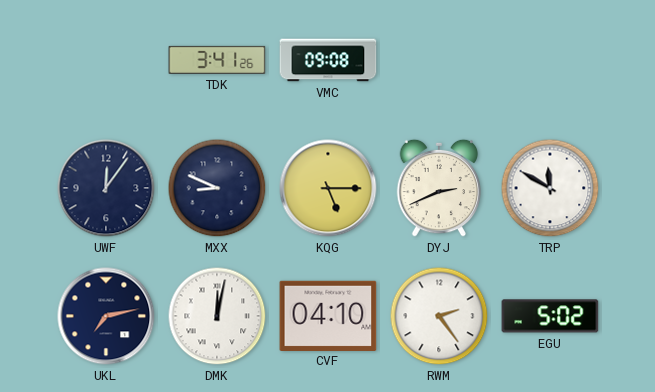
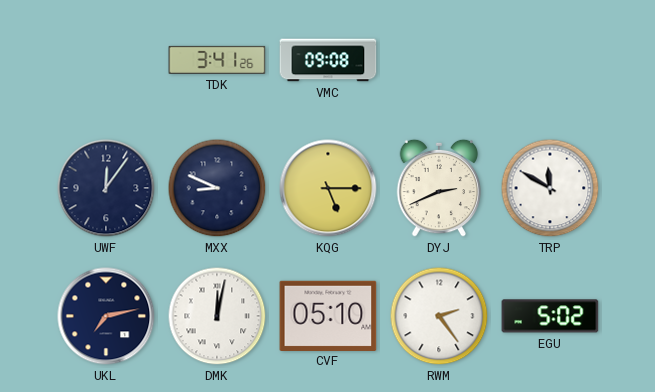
CVF: 04:10 -> 05:10
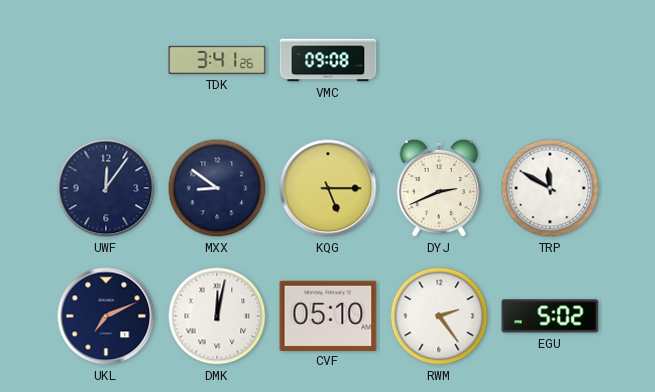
MXX: 8:49 -> 8:51
UKL: 7:13 -> 7:11
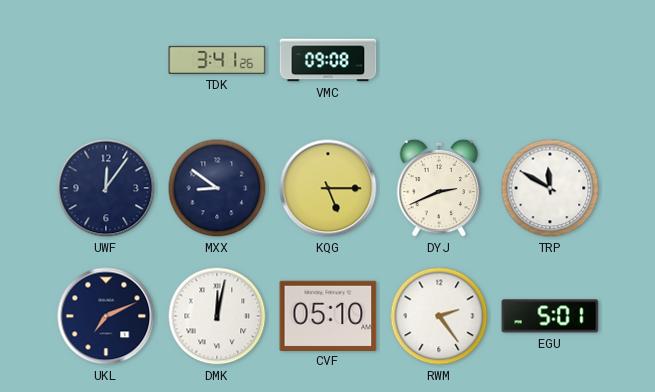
EGU: 5:02 -> 5:01
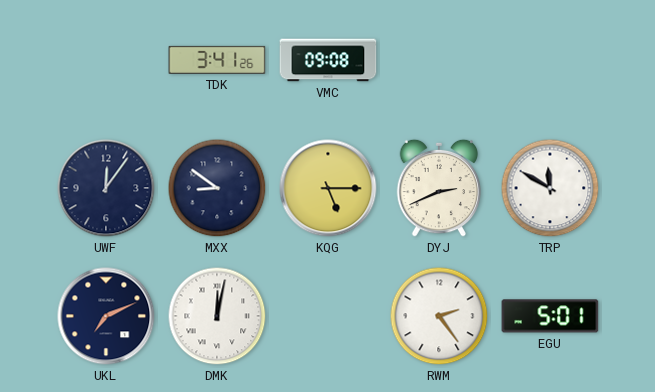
CVF: 05:10 -> none
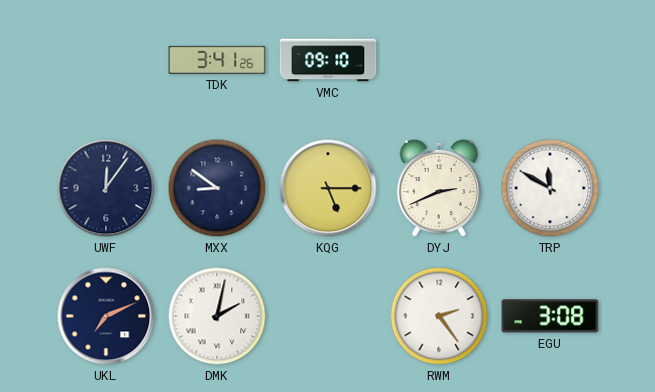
VMC: 09:08 -> 09:10
DMK: 12:02 -> 2:02
EGU: 5:01 -> 3:08
